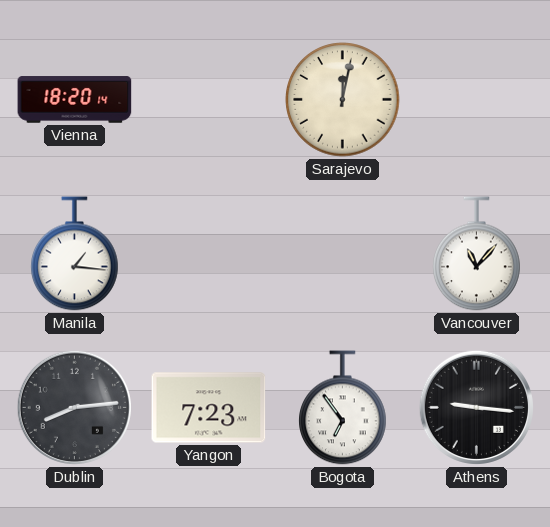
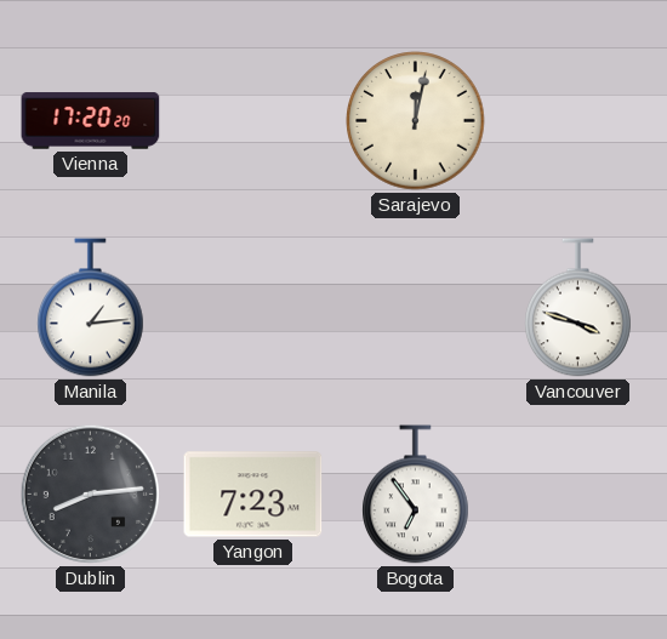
Vienna: 18:20 -> 17:20
Manila: 1:16 -> 1:14
Vancouver: 11:07 -> 3:48
Athens: 9:16 -> none
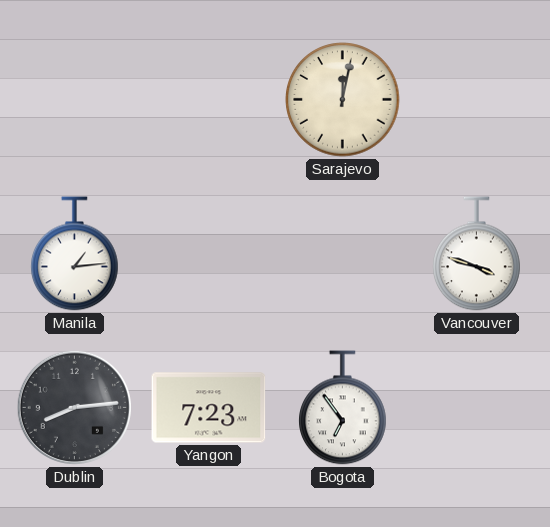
Vienna: 17:20 -> none
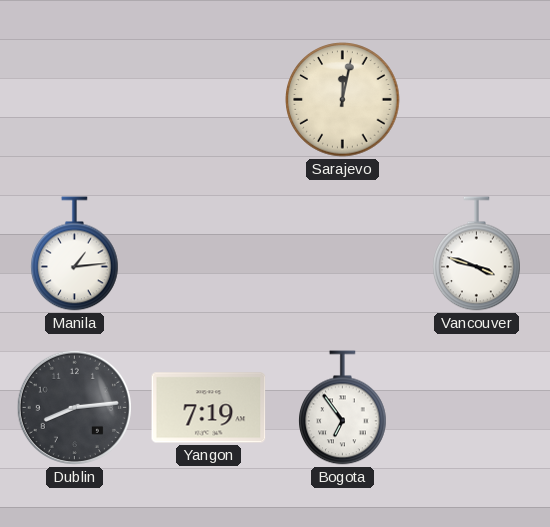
Yangon: 7:23 -> 7:19
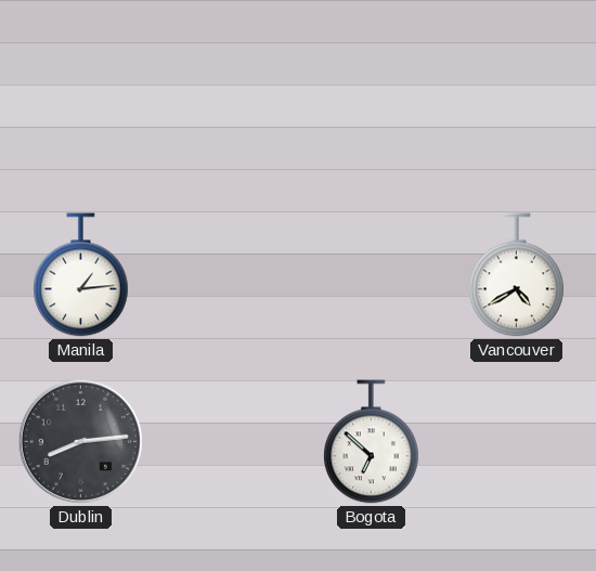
Sarajevo: 12:02 -> none
Vancouver: 3:48 -> 4:40
Yangon: 7:19 -> none
Bogota: 6:54 -> 6:52
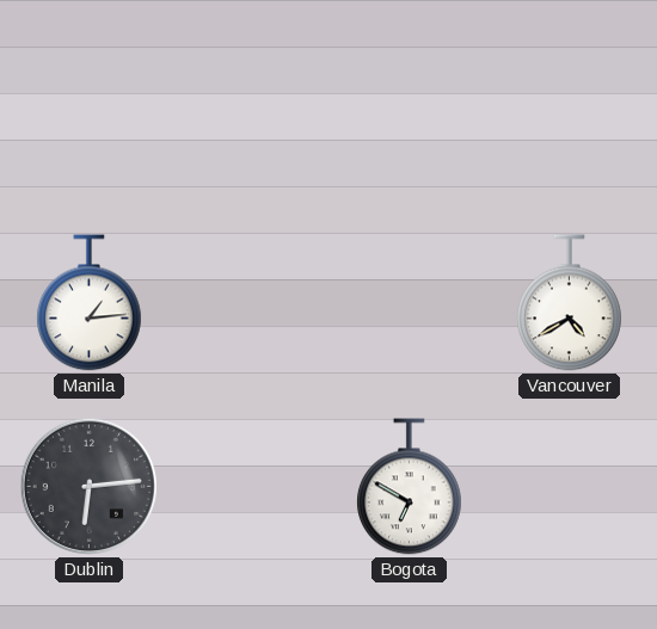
Dublin: 8:14 -> 6:14
Bogota: 6:52 -> 6:50
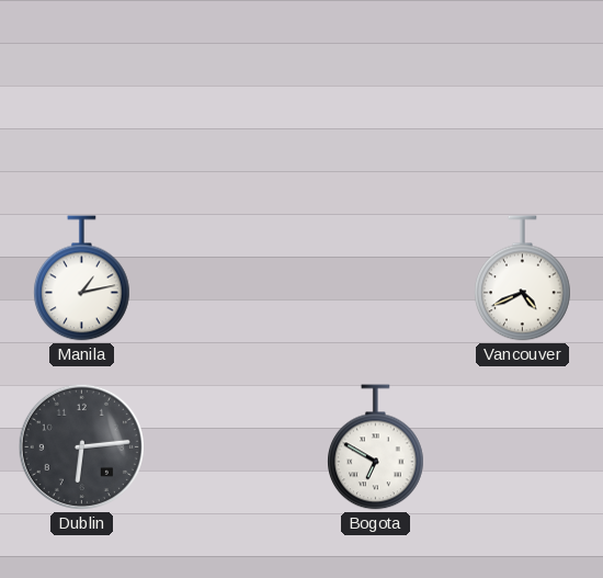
Manila: 1:14 -> 1:13
Vancouver: 4:40 -> 4:41
